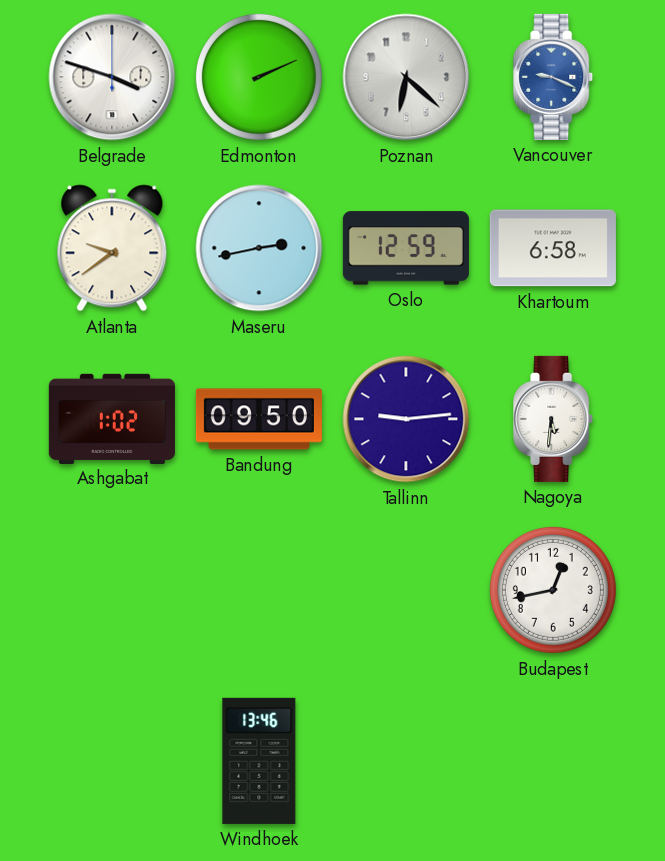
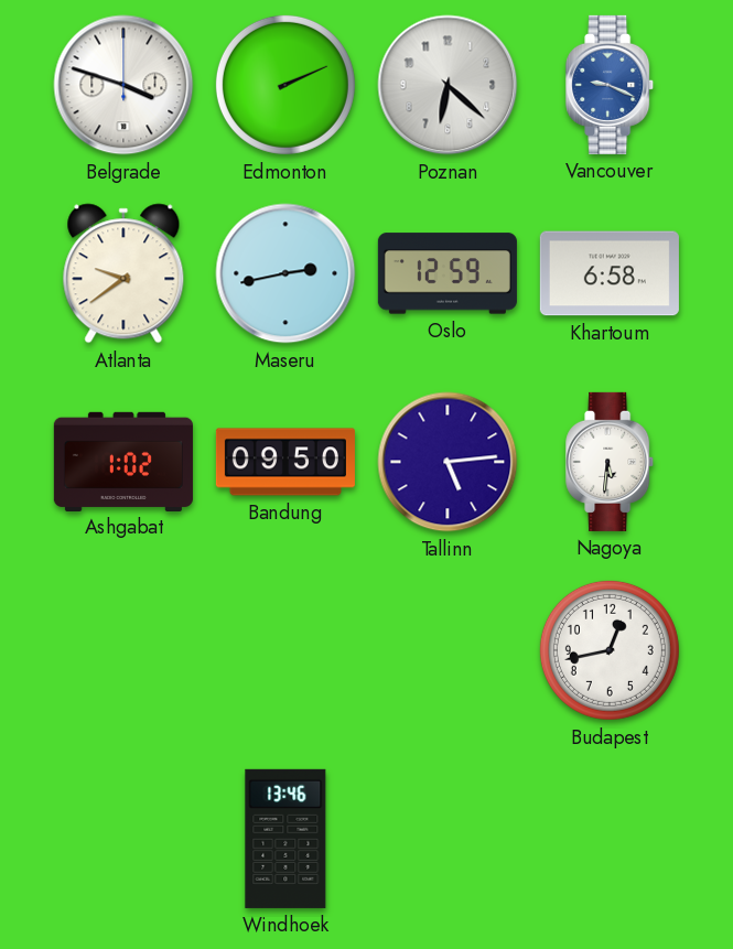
Tallinn: 9:14 -> 5:14
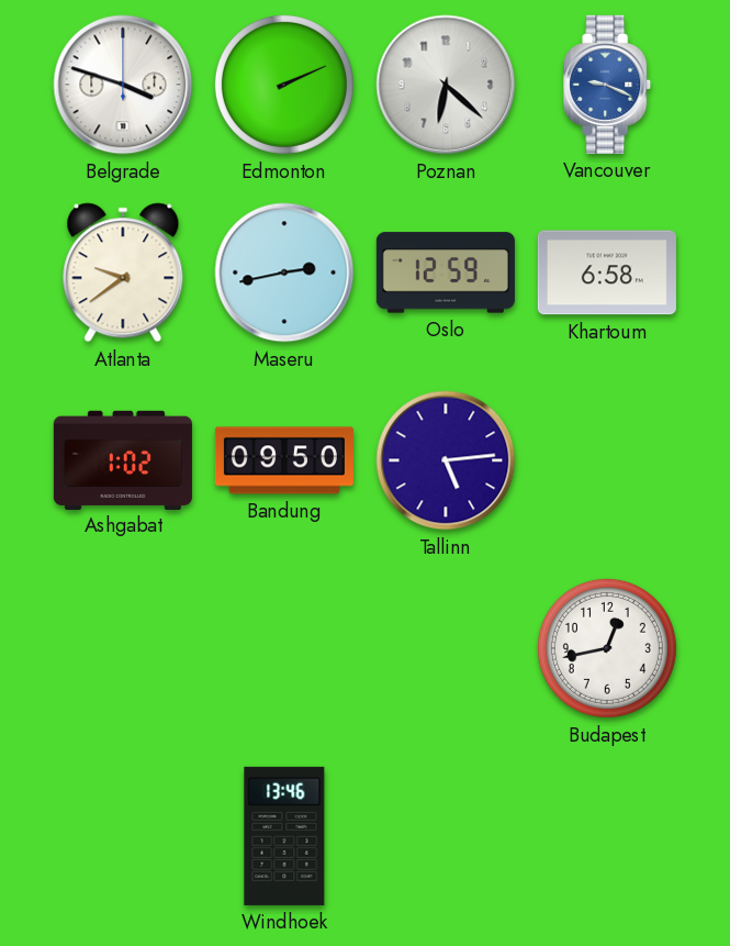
Nagoya: 5:31 -> none
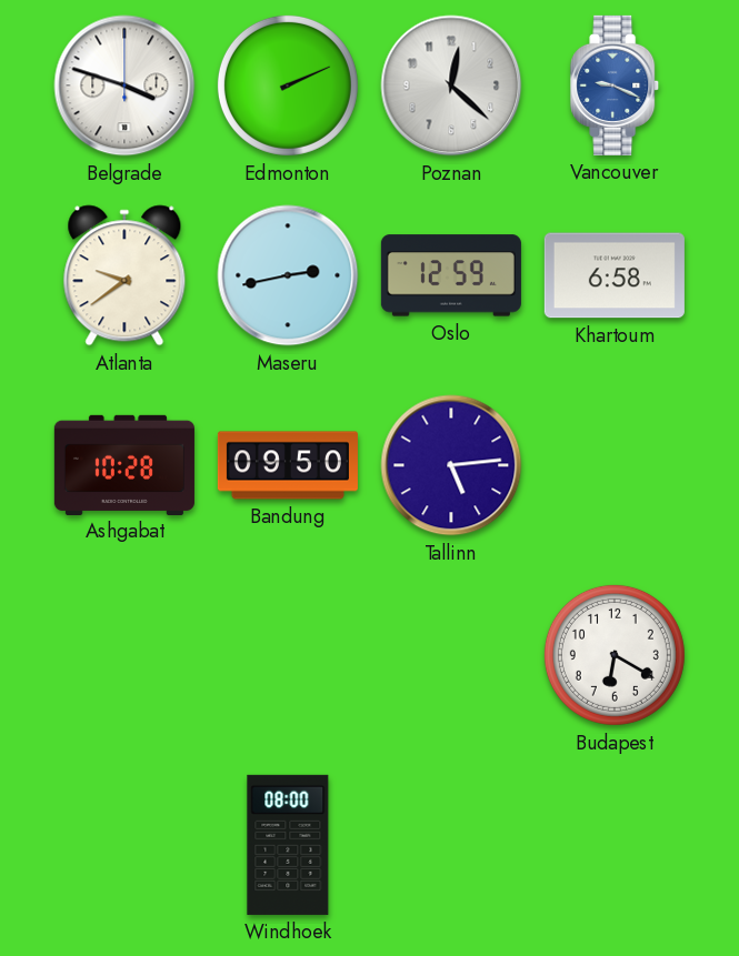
Poznan: 6:22 -> 12:22
Ashgabat: 1:02 -> 10:28
Budapest: 12:43 -> 6:20
Windhoek: 13:46 -> 08:00
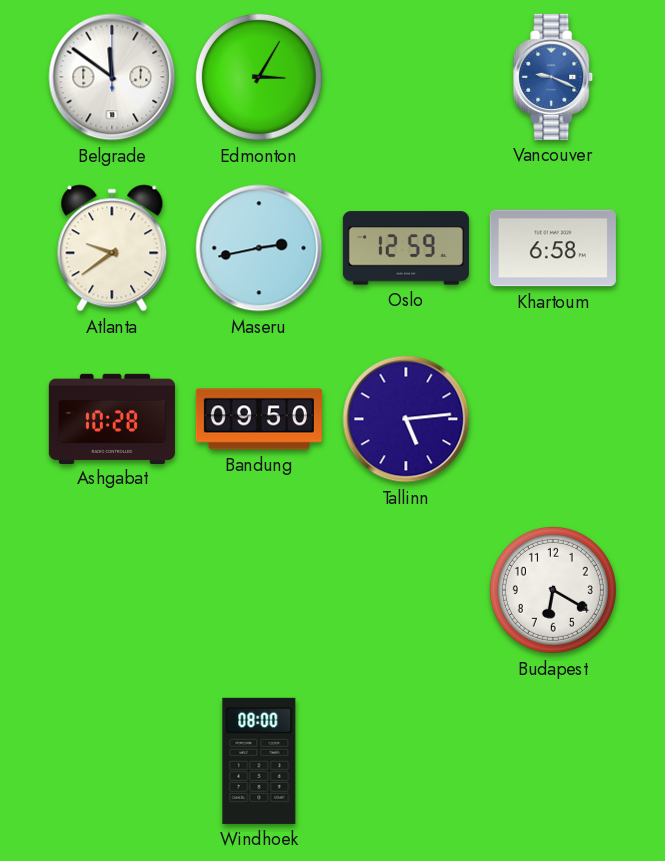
Belgrade: 3:48 -> 11:51
Edmonton: 2:11 -> 3:05
Poznan: 12:22 -> none
